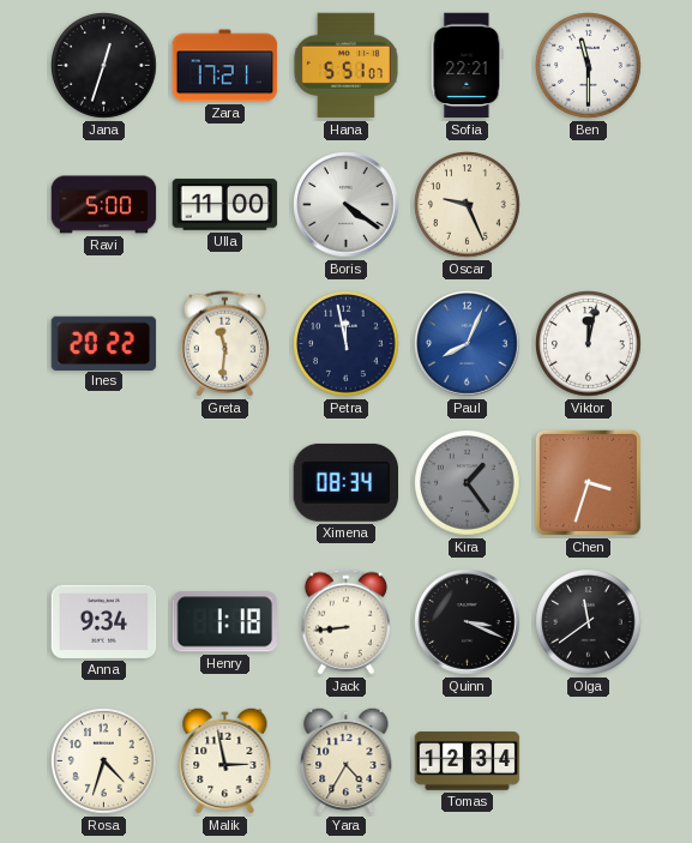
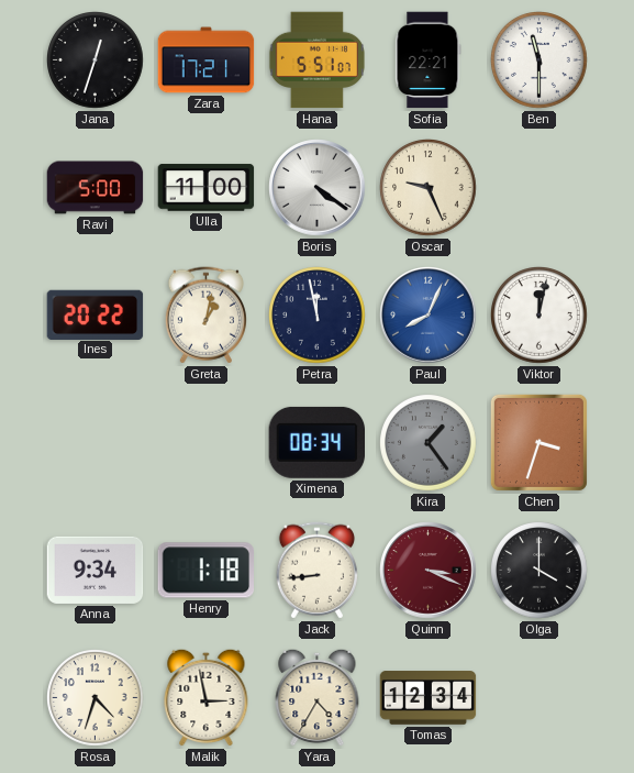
Greta: 11:31 -> 1:02
Quinn dial: black -> burgundy
Olga: 11:39 -> 4:00
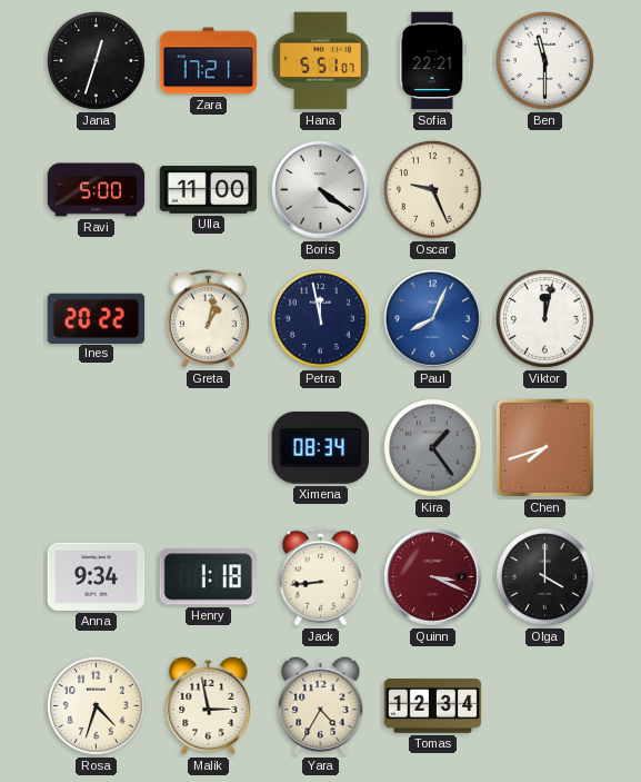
Chen: 3:33 -> 7:42
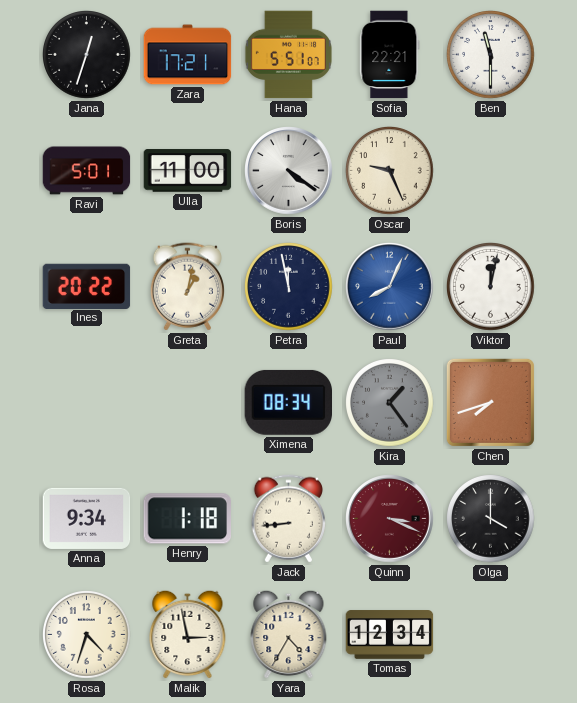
Ravi: 5:00 -> 5:01
